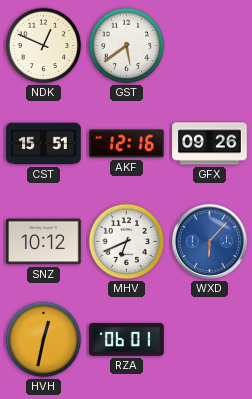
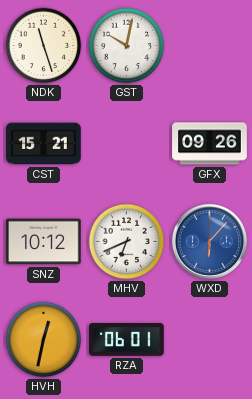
NDK: 12:49 -> 11:27
GST: 5:39 -> 10:02
CST: 15:51 -> 15:21
AKF: 12:16 -> none
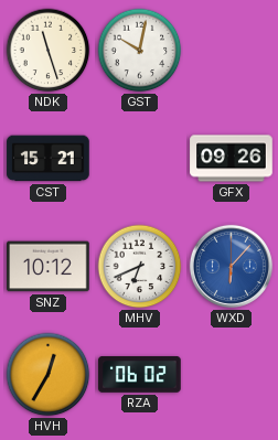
HVH: 12:32 -> 12:35
RZA: 06:01 -> 06:02
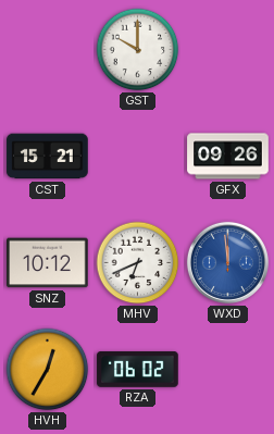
NDK: 11:27 -> none
GST: 10:02 -> 10:00
WXD: 6:07 -> 11:59
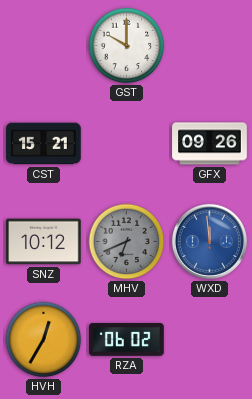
MHV dial: white -> grey
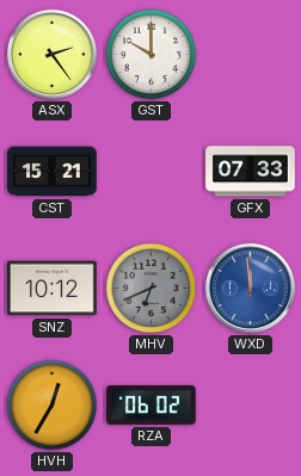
ASX: none -> 2:24
GFX: 09:26 -> 07:33
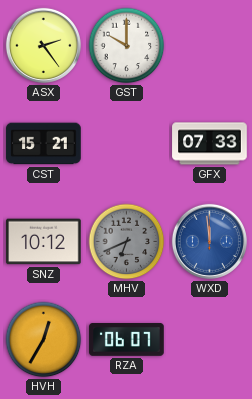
RZA: 06:02 -> 06:07
